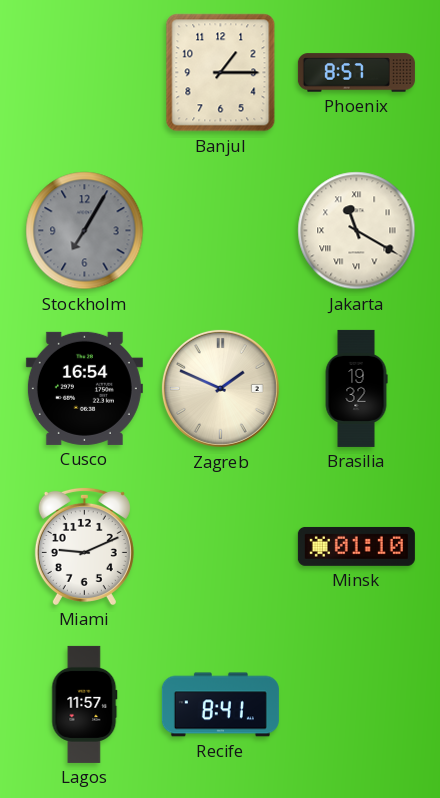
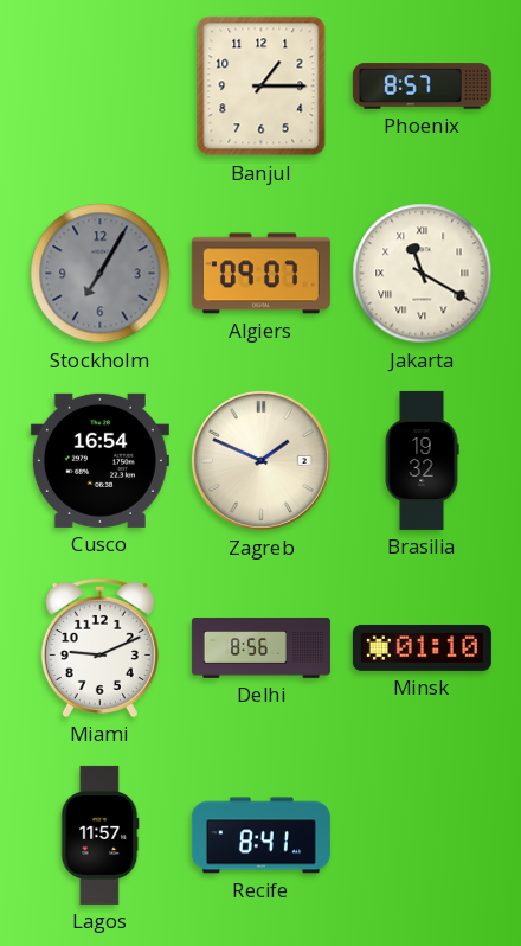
Algiers: none -> 09:07
Delhi: none -> 8:56
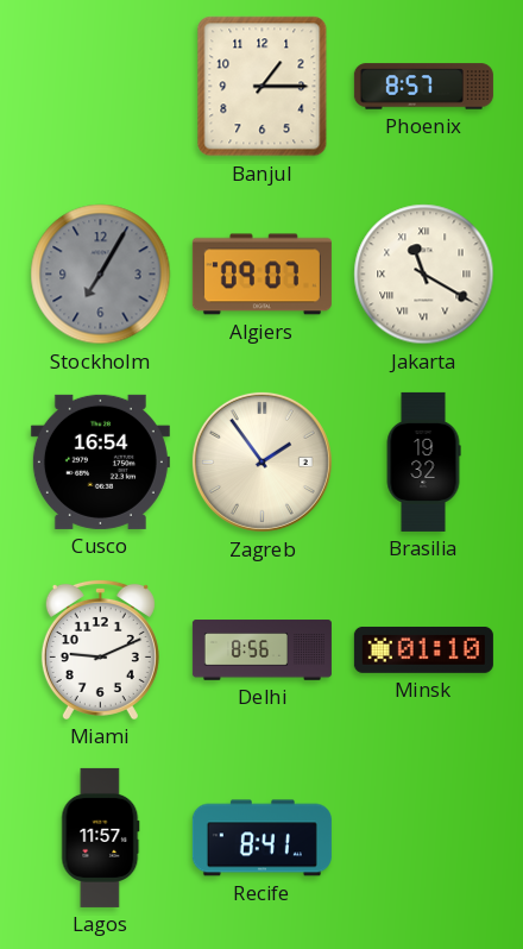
Zagreb: 1:49 -> 1:54
